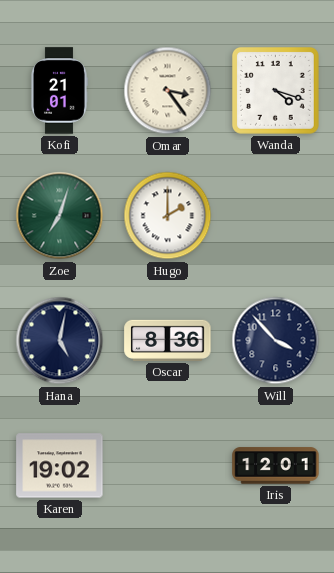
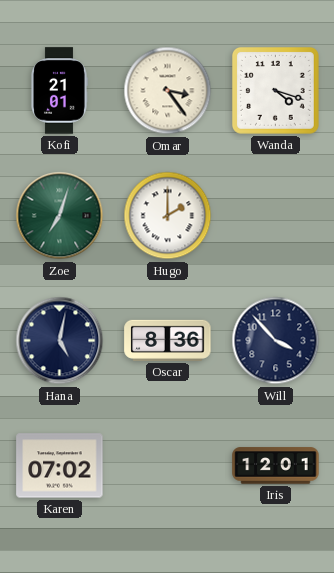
Karen: 19:02 -> 07:02
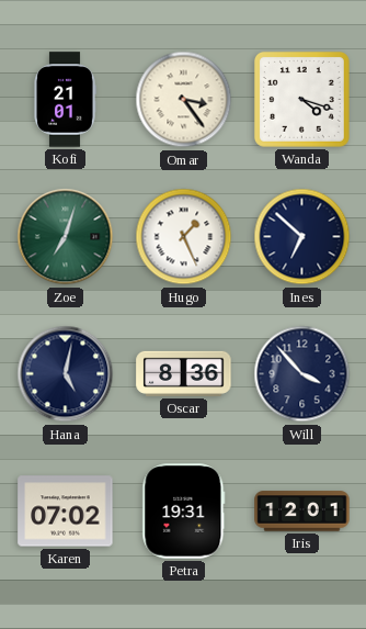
Hugo: 2:00 -> 1:26
Ines: none -> 6:52
Petra: none -> 19:31
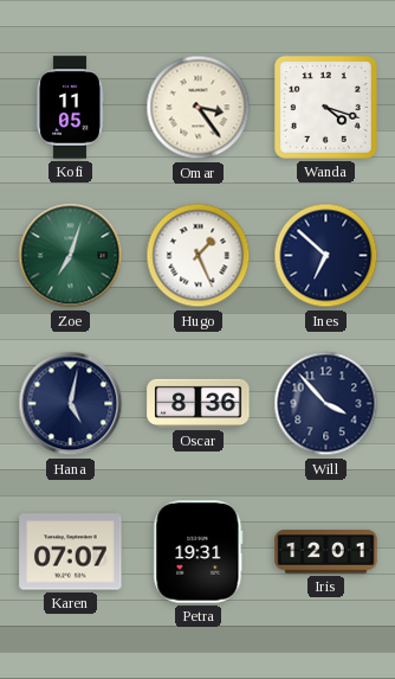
Kofi: 21:01 -> 11:05
Karen: 07:02 -> 07:07
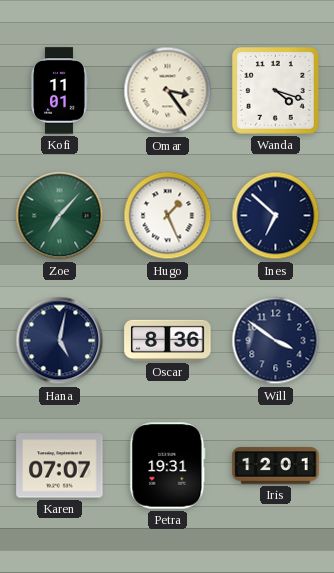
Kofi: 11:05 -> 11:01
Zoe: 7:03 -> 7:07
Will: 3:53 -> 3:51
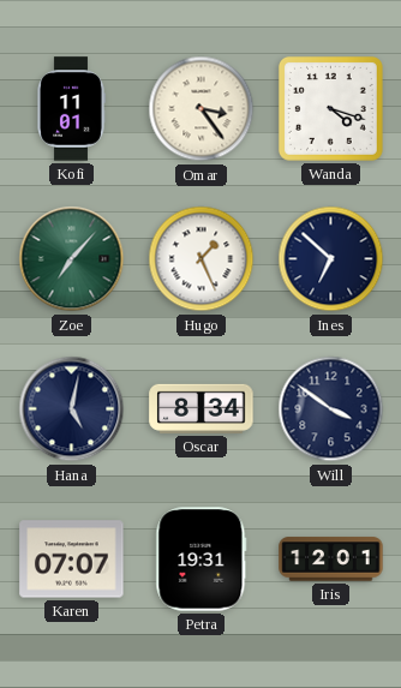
Oscar: 8:36 -> 8:34
